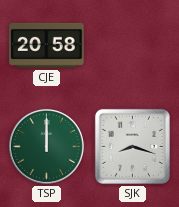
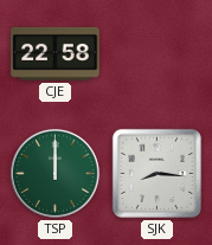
CJE: 20:58 -> 22:58
SJK: 8:18 -> 8:16
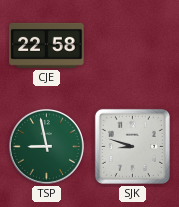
TSP: 12:00 -> 8:58
SJK: 8:16 -> 8:48
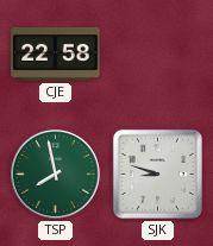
TSP: 8:58 -> 7:58
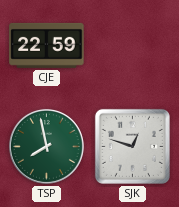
CJE: 22:58 -> 22:59
SJK: 8:48 -> 12:48
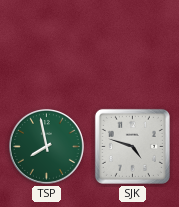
CJE: 22:59 -> none
SJK: 12:48 -> 4:48
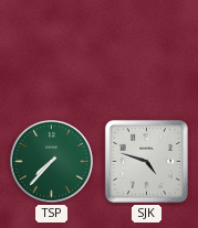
TSP: 7:58 -> 7:37
